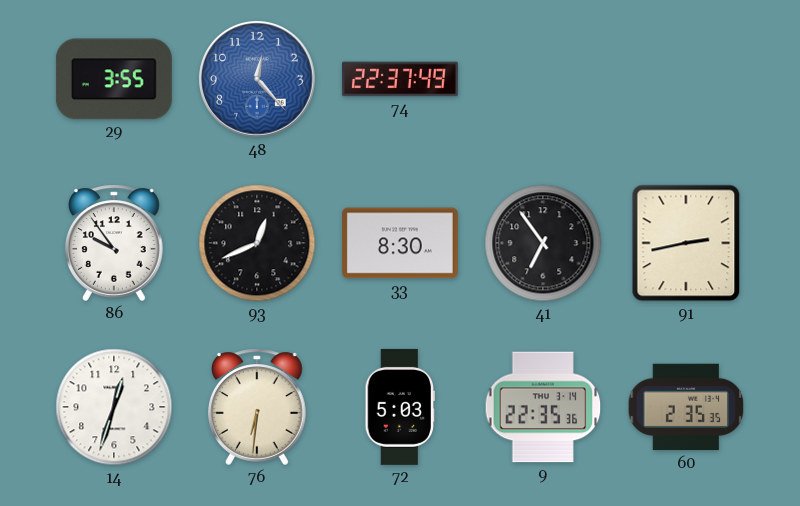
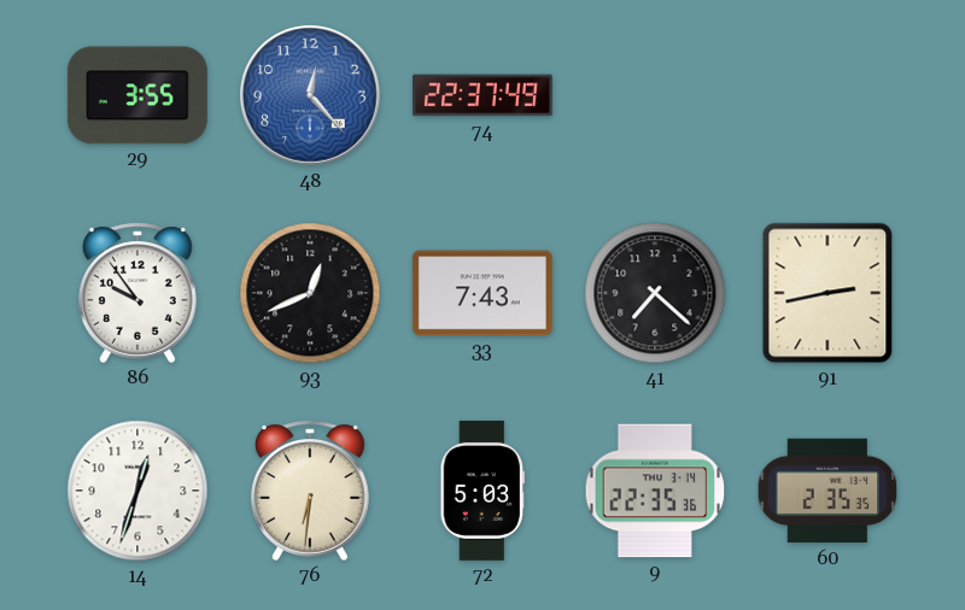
33: 8:30 -> 7:43
41: 6:54 -> 7:22
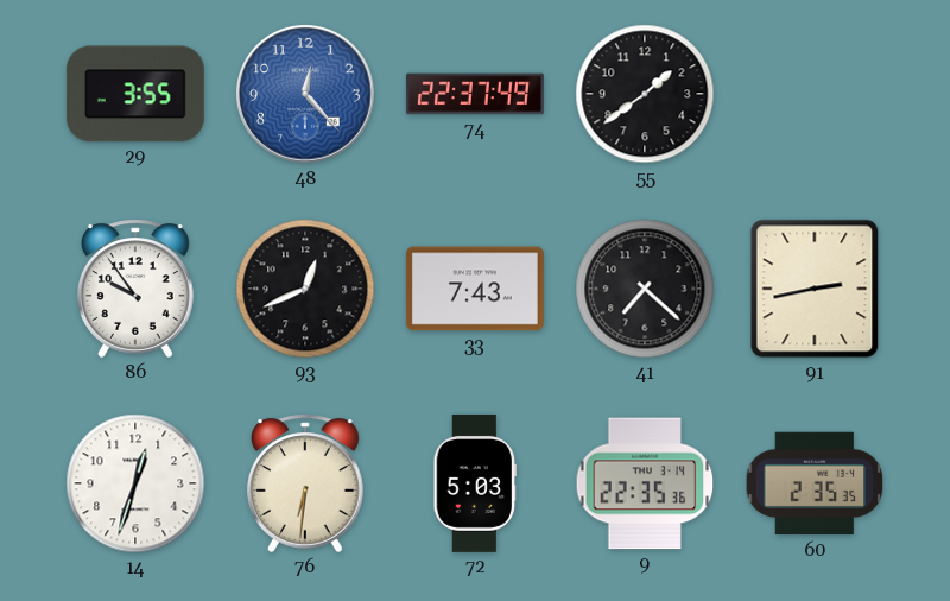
55: none -> 1:39
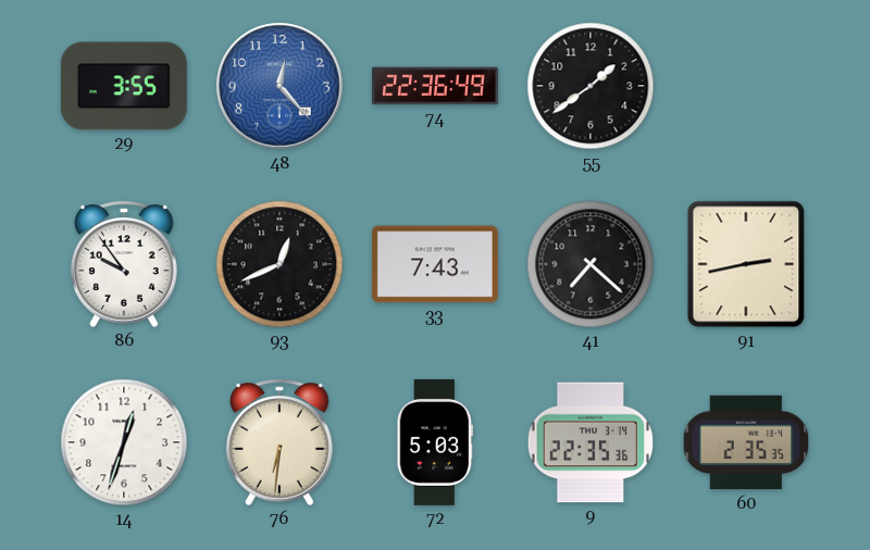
74: 22:37 -> 22:36
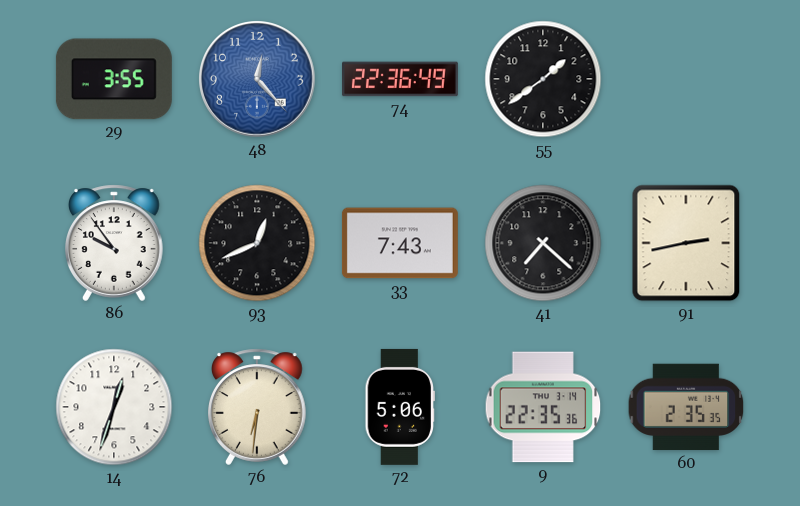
72: 5:03 -> 5:06
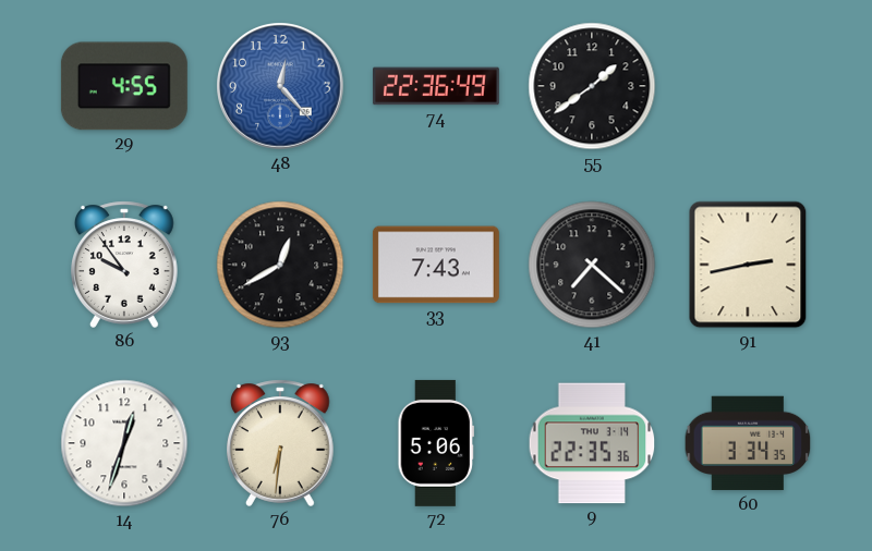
29: 3:55 -> 4:55
93: 12:41 -> 12:40
60: 2:35 -> 3:34
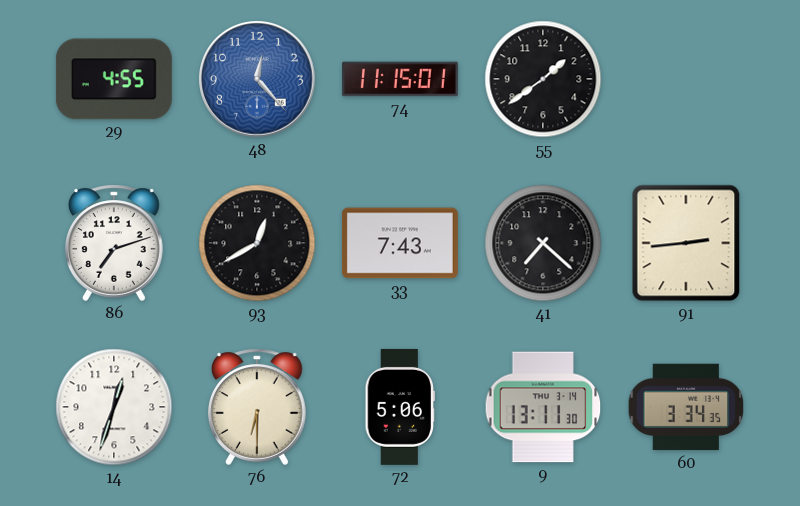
74: 22:36 -> 11:15
86: 9:54 -> 7:12
91: 2:43 -> 2:44
76: 6:31 -> 6:30
9: 22:35 -> 13:11
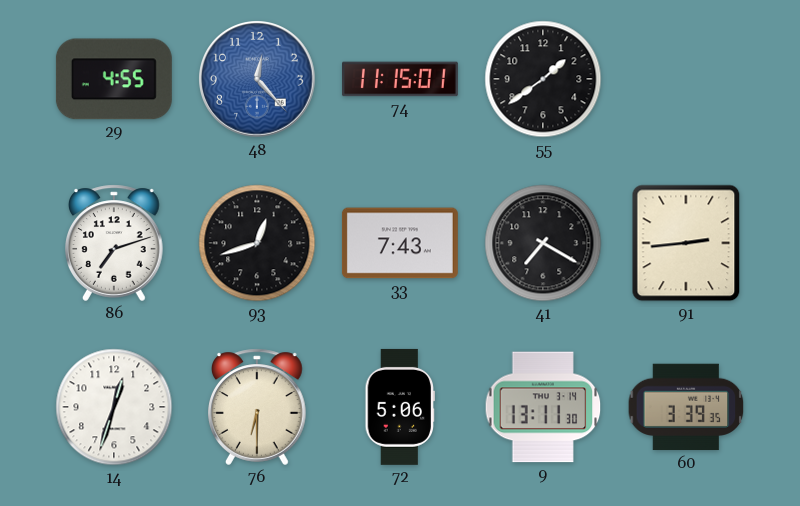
93: 12:40 -> 12:42
41: 7:22 -> 7:20
60: 3:34 -> 3:39
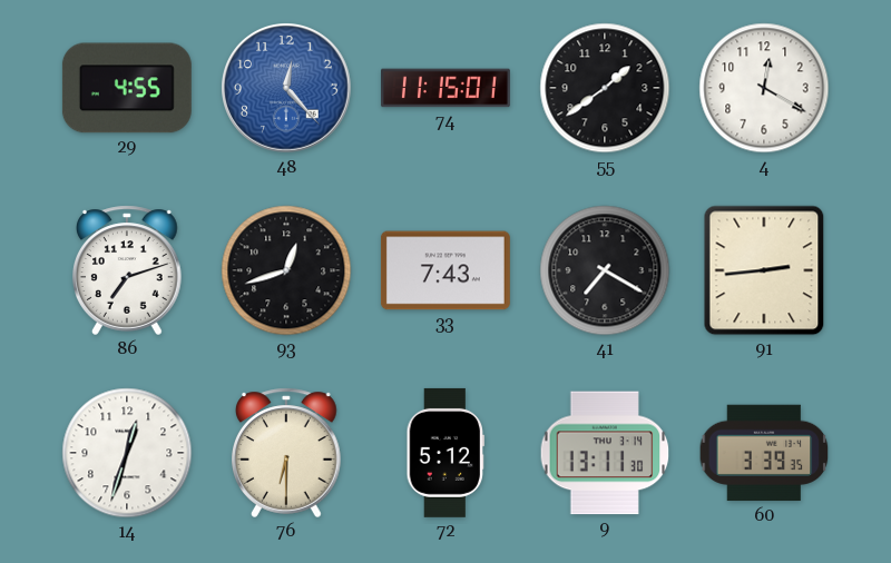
4: none -> 12:20
72: 5:06 -> 5:12
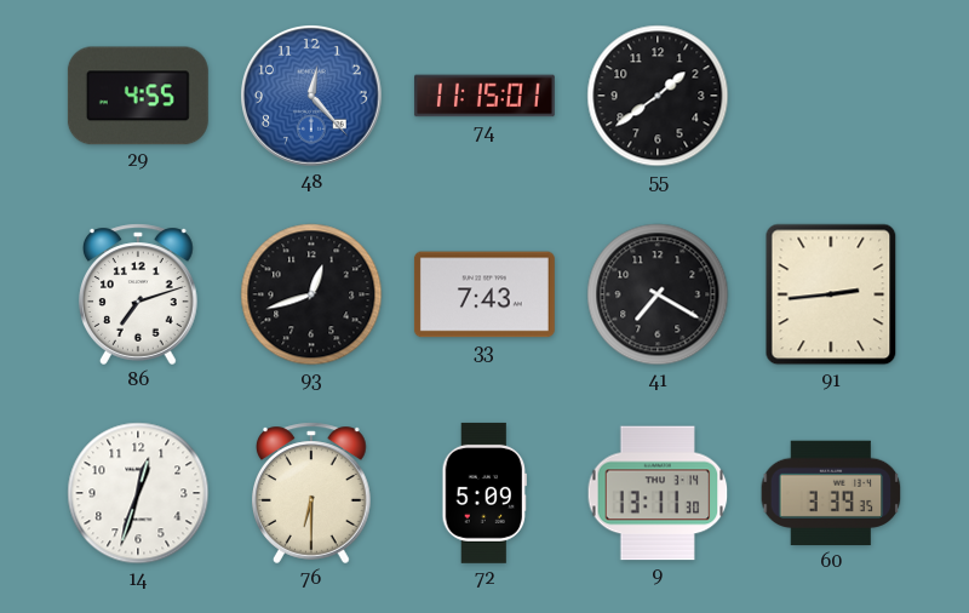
4: 12:20 -> none
72: 5:12 -> 5:09
